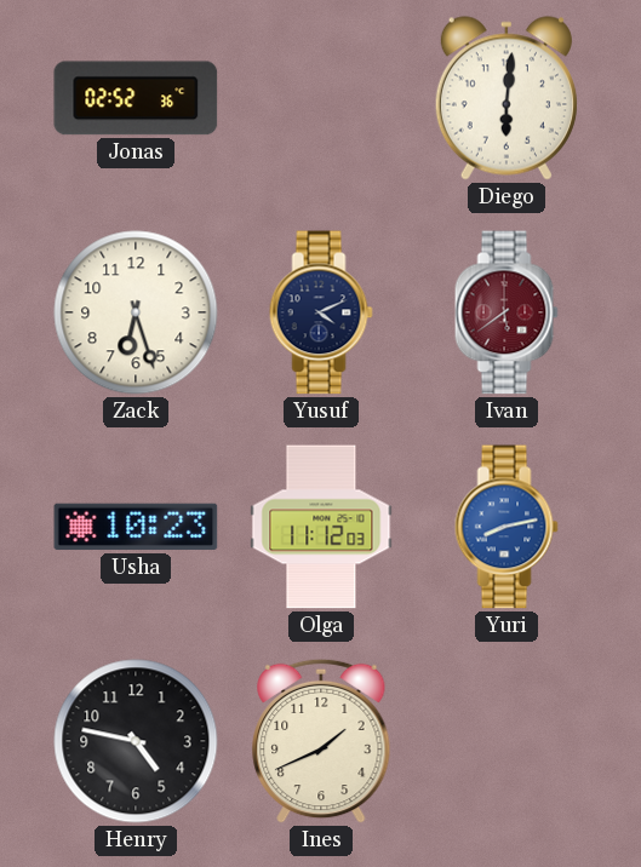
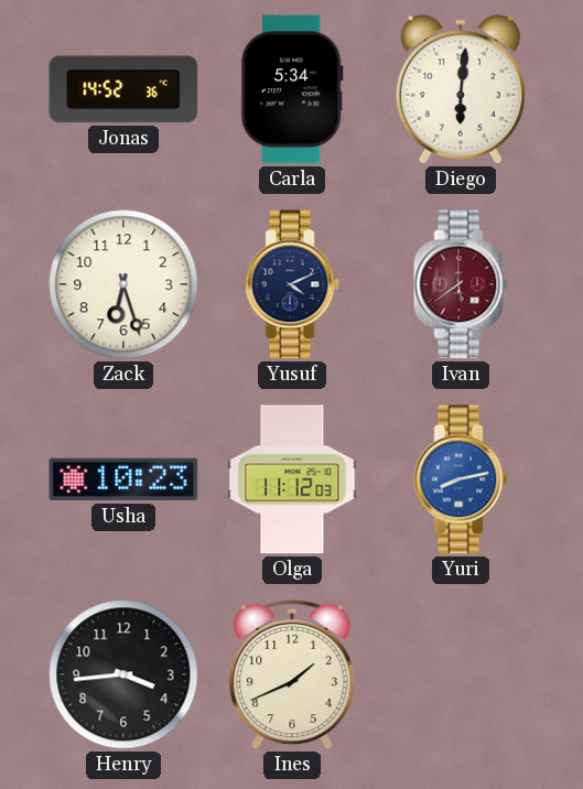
Jonas: 02:52 -> 14:52
Carla: none -> 5:34
Henry: 4:47 -> 3:44
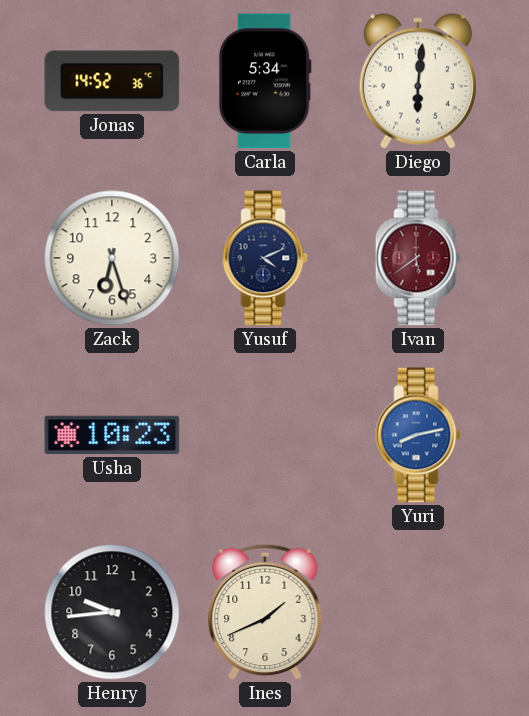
Olga: 11:12 -> none
Henry: 3:44 -> 9:44
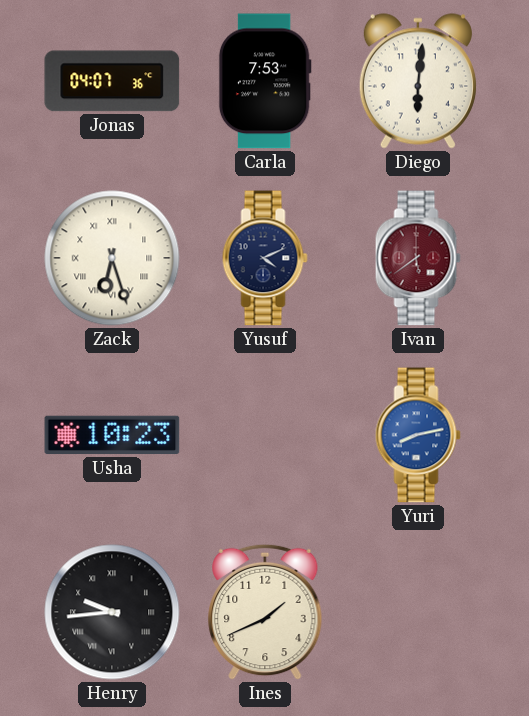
Jonas: 14:52 -> 04:07
Carla: 5:34 -> 7:53
Zack numerals: Arabic -> Roman
Henry numerals: Arabic -> Roman
